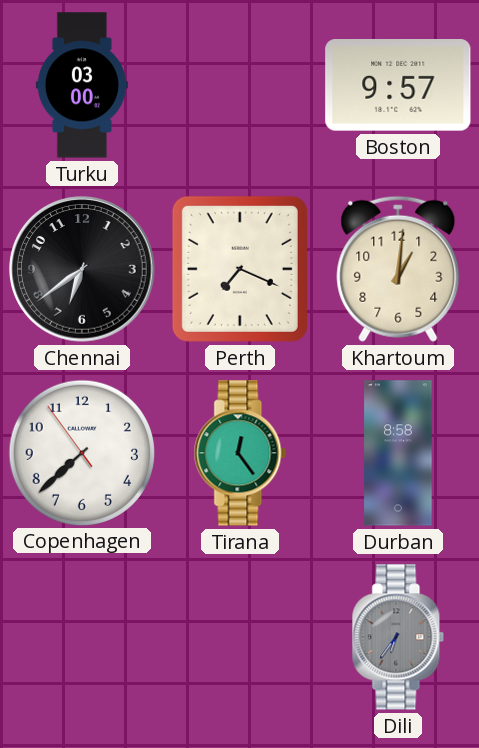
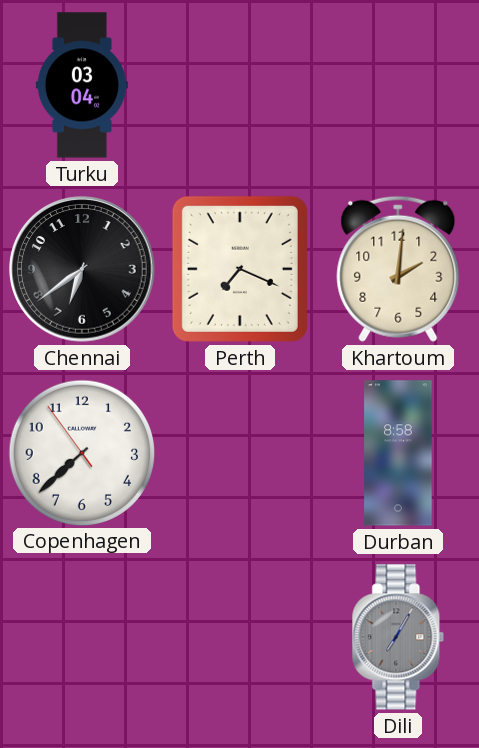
Turku: 03:00 -> 03:04
Boston: 9:57 -> none
Khartoum: 1:01 -> 2:01
Tirana: 12:24 -> none
Dili: 6:36 -> 7:05
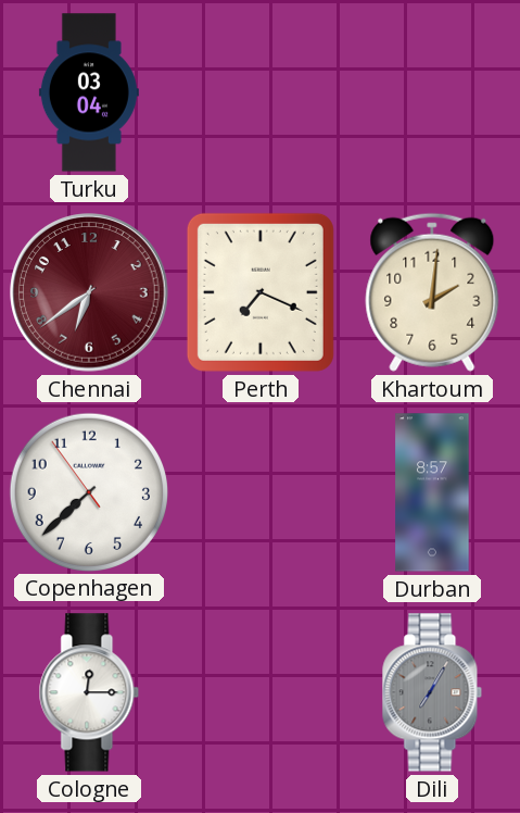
Chennai dial: black -> burgundy
Durban: 8:58 -> 8:57
Cologne: none -> 12:15
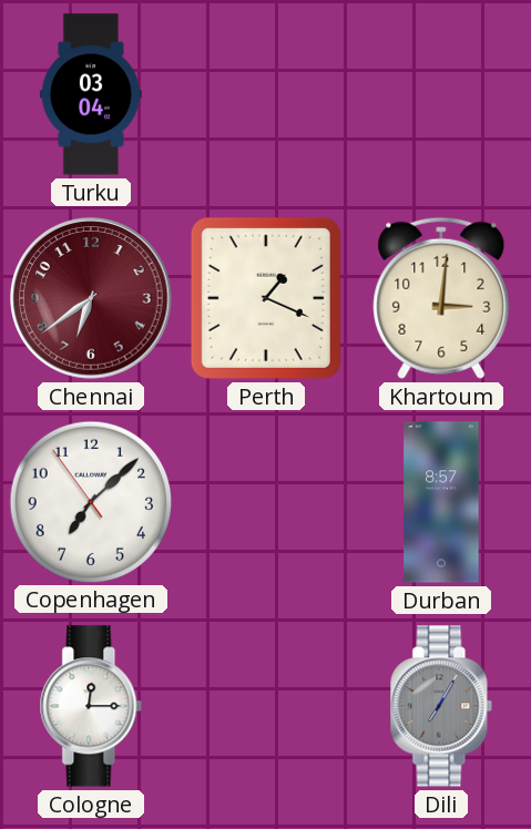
Perth: 7:19 -> 1:19
Khartoum: 2:01 -> 3:01
Copenhagen: 7:37 -> 7:07
